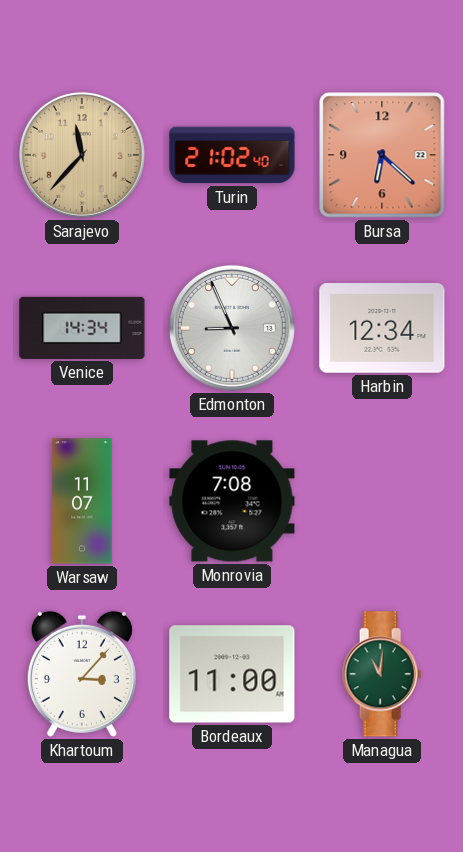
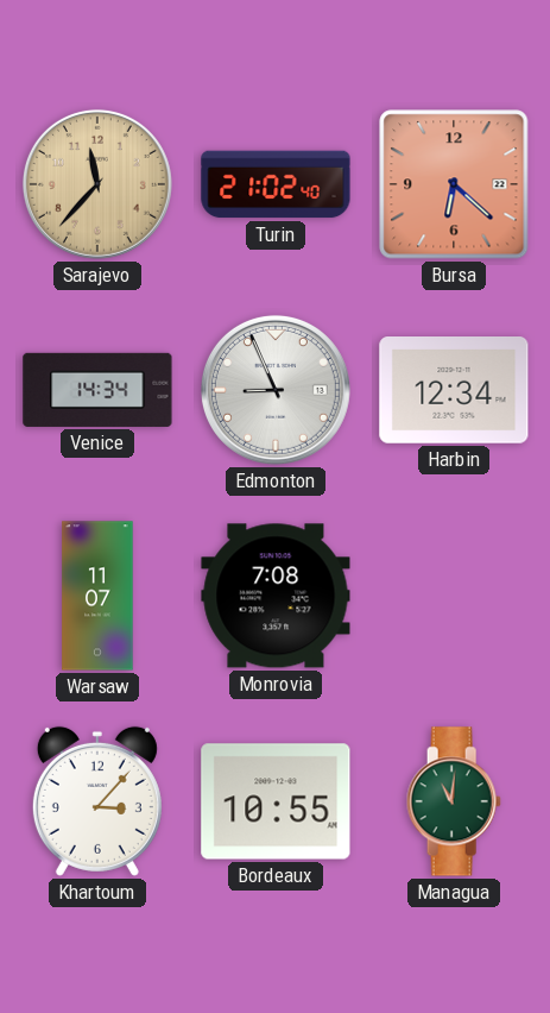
Bordeaux: 11:00 -> 10:55
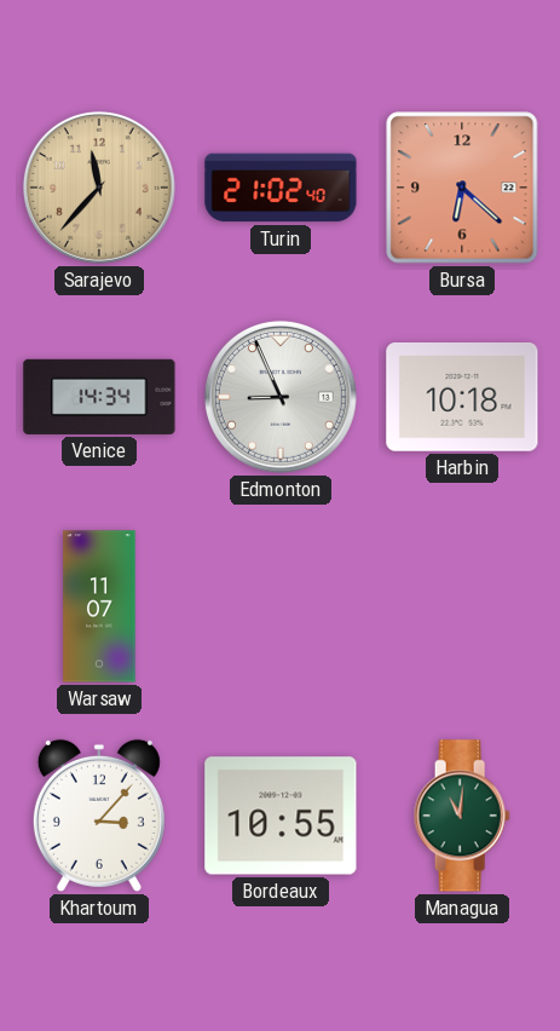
Harbin: 12:34 -> 10:18
Monrovia: 7:08 -> none
